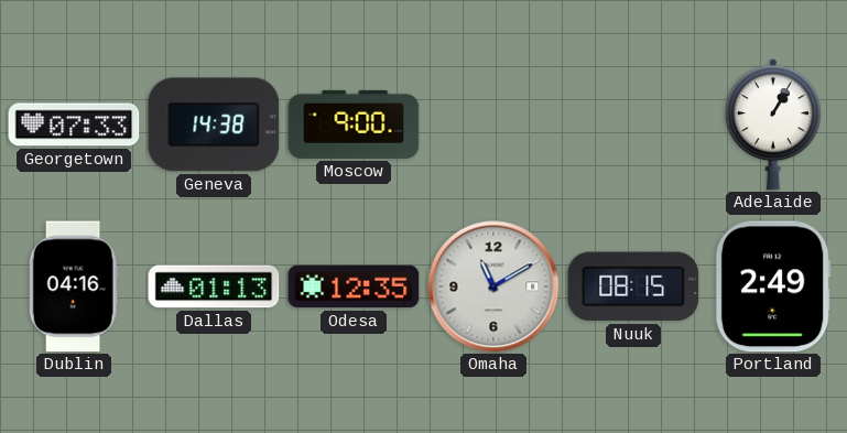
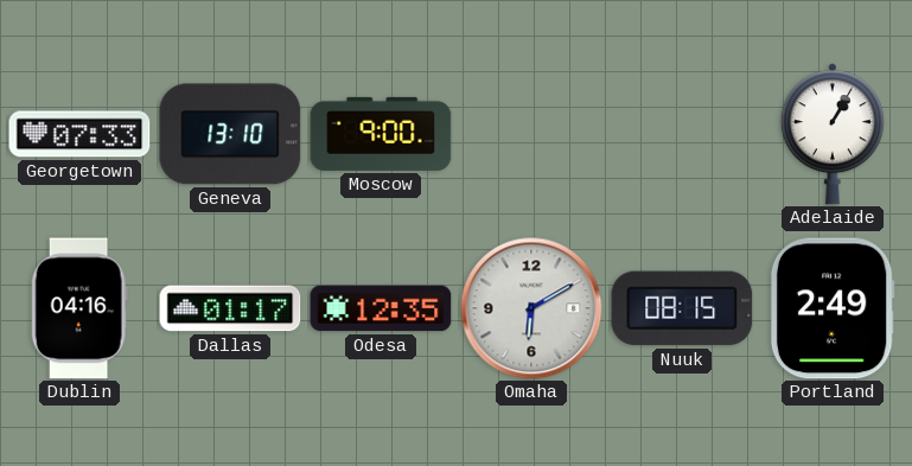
Geneva: 14:38 -> 13:10
Dallas: 01:13 -> 01:17
Omaha: 11:10 -> 6:10
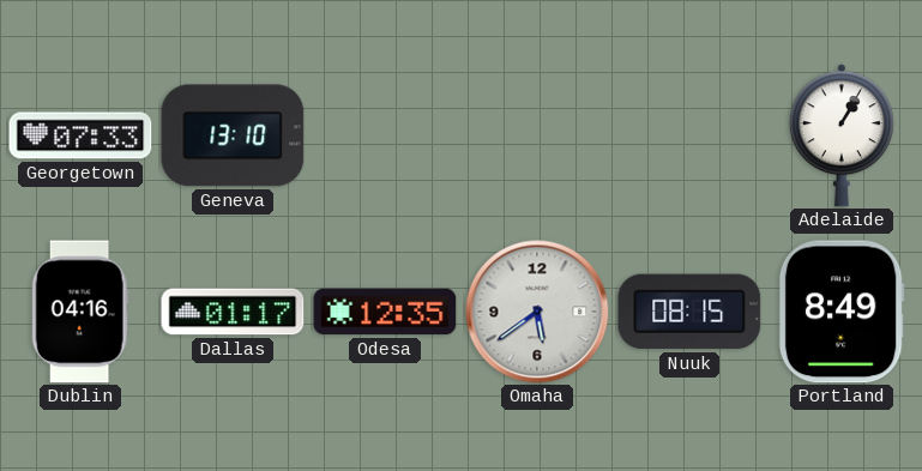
Moscow: 9:00 -> none
Omaha: 6:10 -> 5:39
Portland: 2:49 -> 8:49
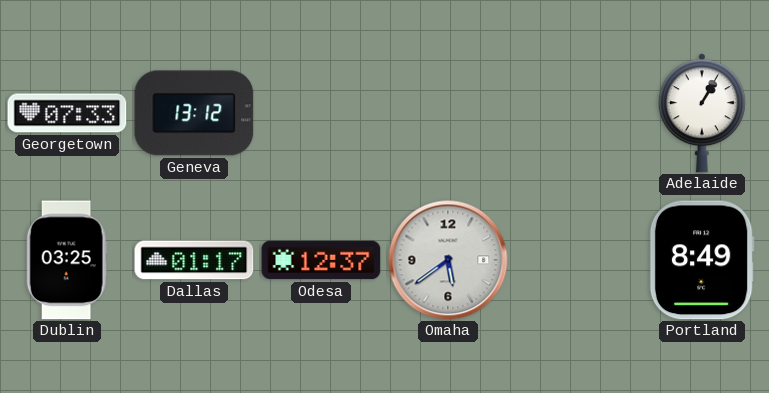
Geneva: 13:10 -> 13:12
Dublin: 04:16 -> 03:25
Odesa: 12:35 -> 12:37
Nuuk: 08:15 -> none
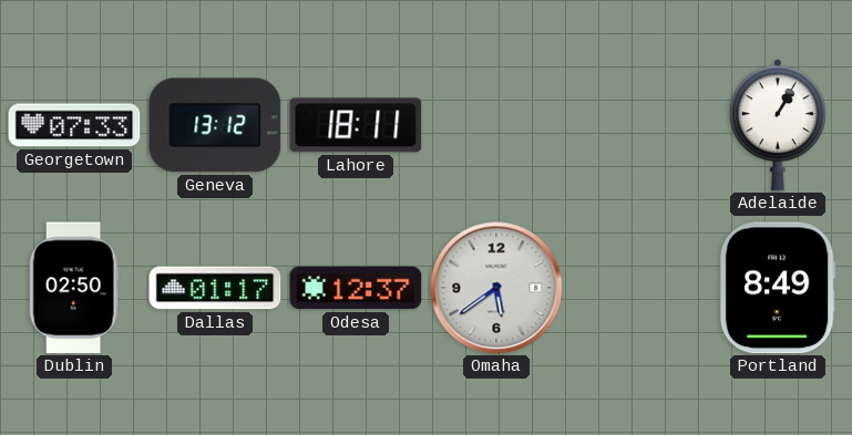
Lahore: none -> 18:11
Dublin: 03:25 -> 02:50
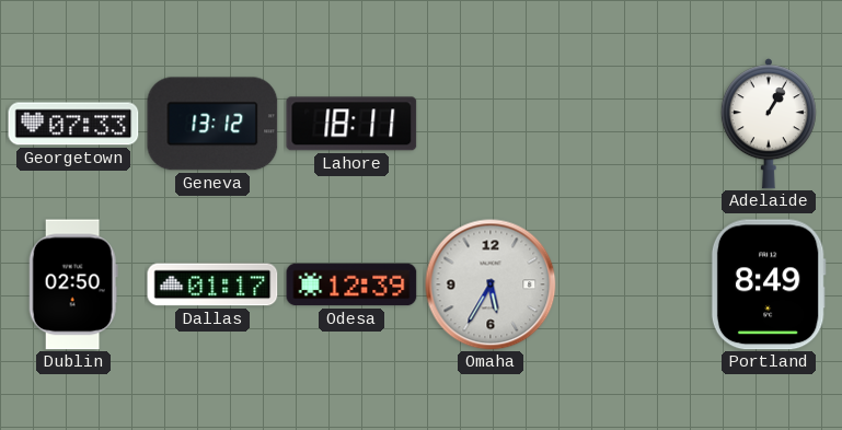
Odesa: 12:37 -> 12:39
Omaha: 5:39 -> 5:35
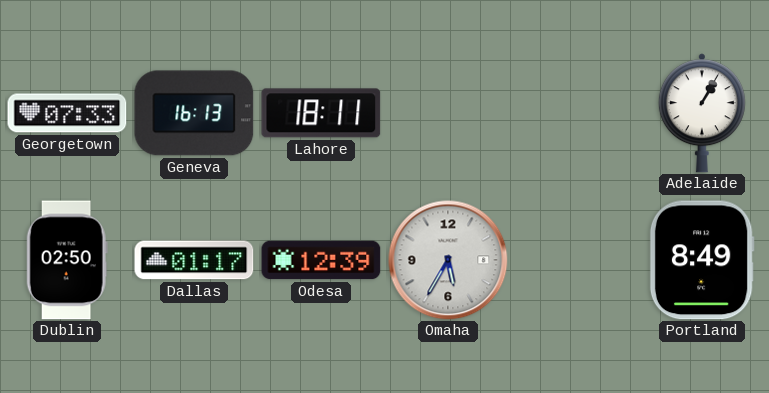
Geneva: 13:12 -> 16:13
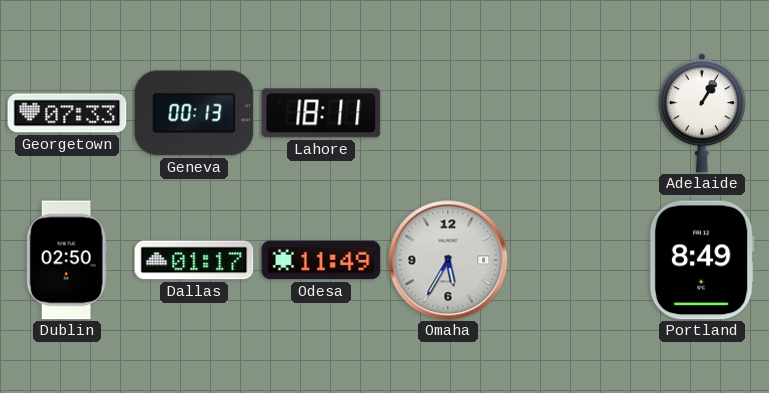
Geneva: 16:13 -> 00:13
Odesa: 12:39 -> 11:49
